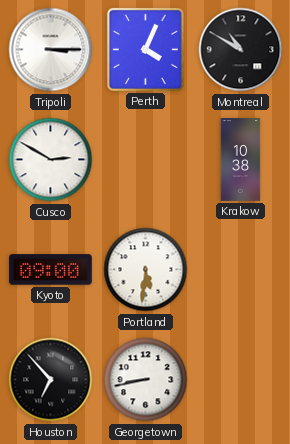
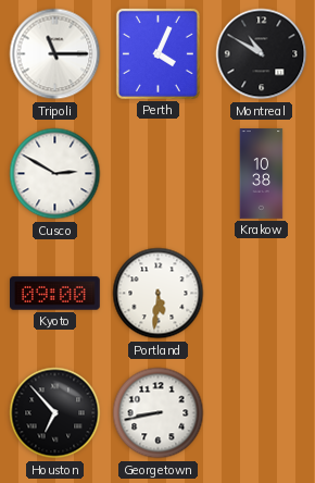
Tripoli: 3:15 -> 11:15
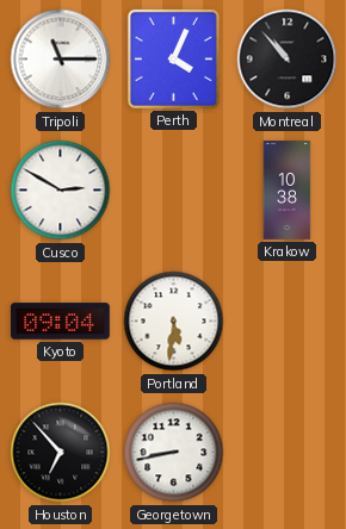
Montreal: 10:50 -> 10:53
Kyoto: 09:00 -> 09:04
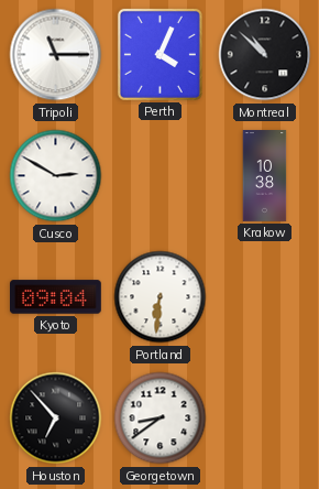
Montreal: 10:53 -> 10:52
Portland: 5:31 -> 6:31
Georgetown: 8:43 -> 8:39
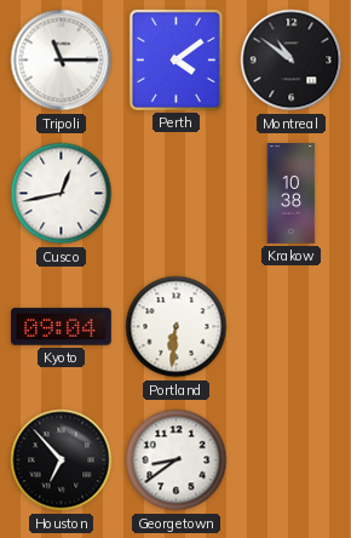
Perth: 4:04 -> 4:09
Montreal: 10:52 -> 10:51
Cusco: 2:50 -> 12:43
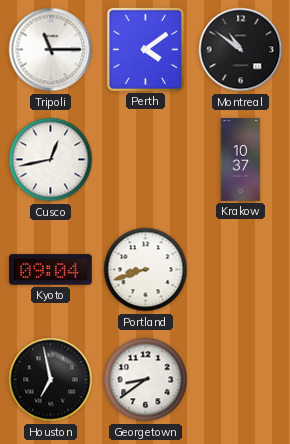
Krakow: 10:38 -> 10:37
Portland: 6:31 -> 8:42
Houston: 6:53 -> 6:58
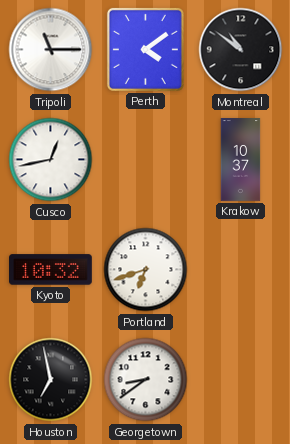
Kyoto: 09:04 -> 10:32
Portland: 8:42 -> 6:42
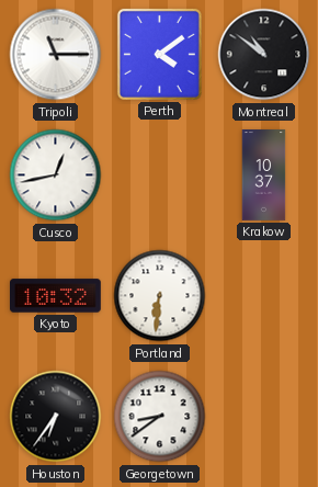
Portland: 6:42 -> 6:31
Houston: 6:58 -> 6:36
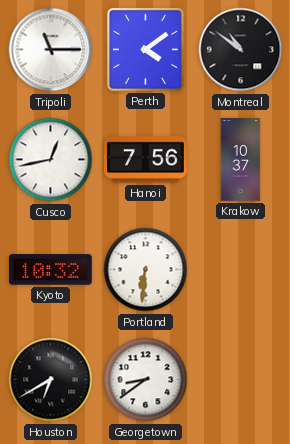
Hanoi: none -> 7:56
Houston: 6:36 -> 6:40
